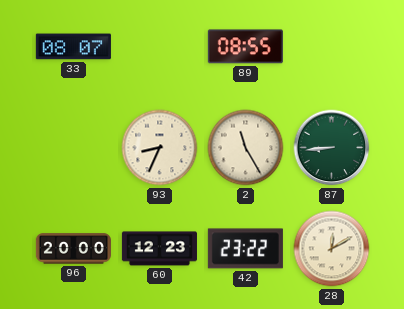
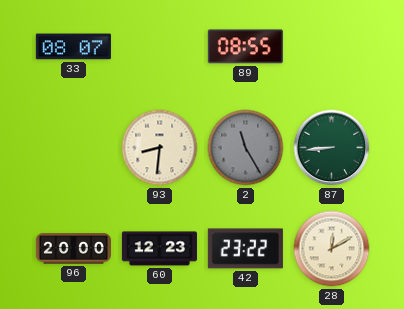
93: 8:34 -> 8:31
2 dial: cream -> grey
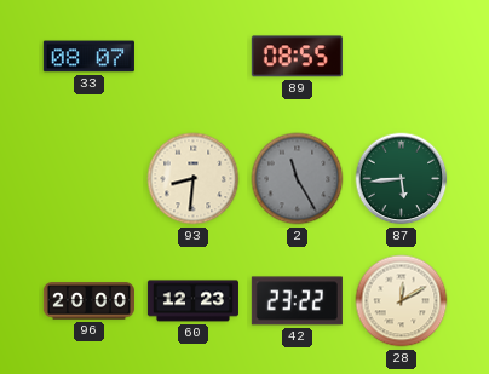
87: 8:44 -> 5:44
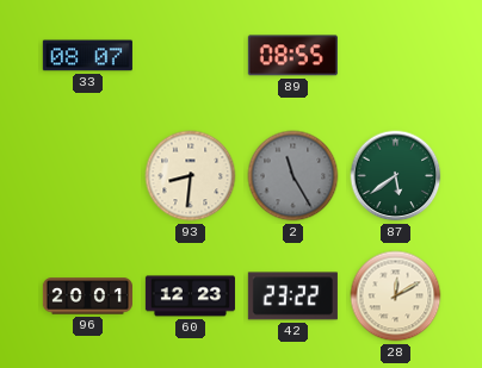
87: 5:44 -> 5:39
96: 20:00 -> 20:01
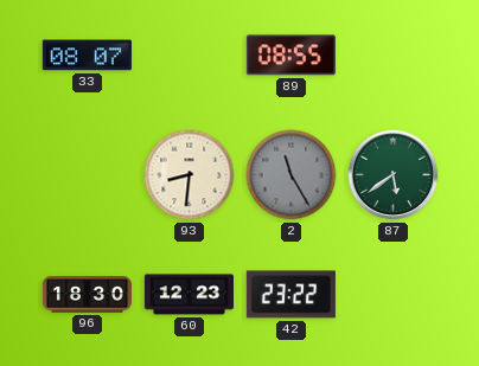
96: 20:01 -> 18:30
28: 12:10 -> none
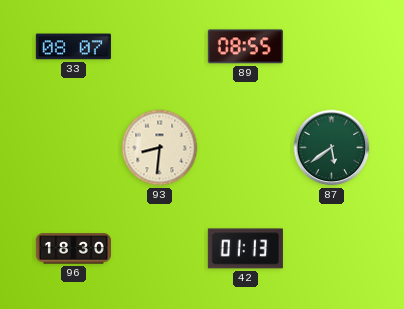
2: 11:25 -> none
60: 12:23 -> none
42: 23:22 -> 01:13
